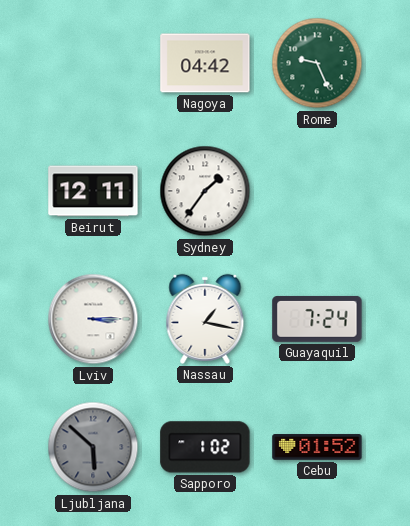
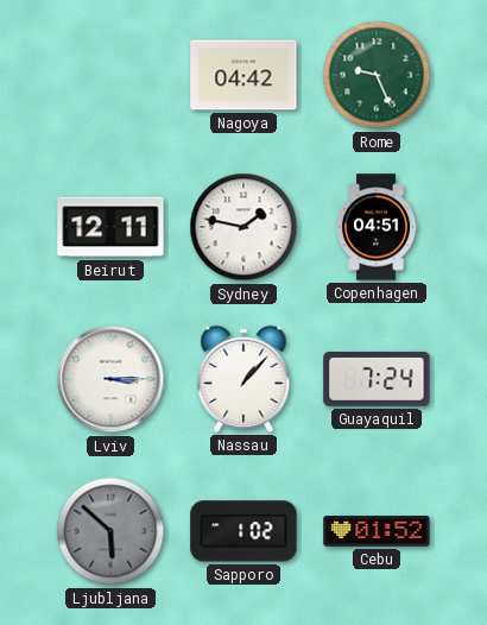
Sydney: 1:36 -> 1:47
Copenhagen: none -> 04:51
Nassau: 1:17 -> 1:07
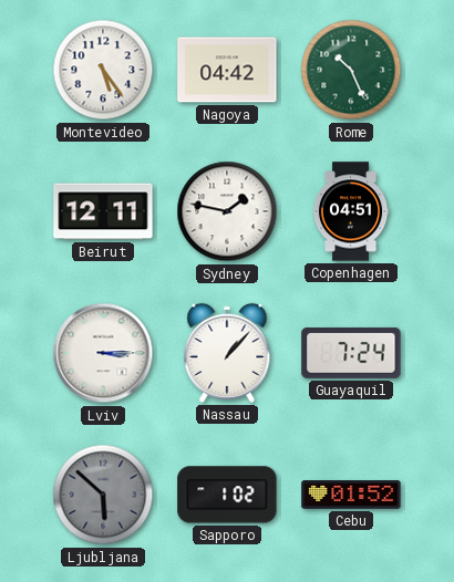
Montevideo: none -> 5:24
Rome: 9:26 -> 10:26
